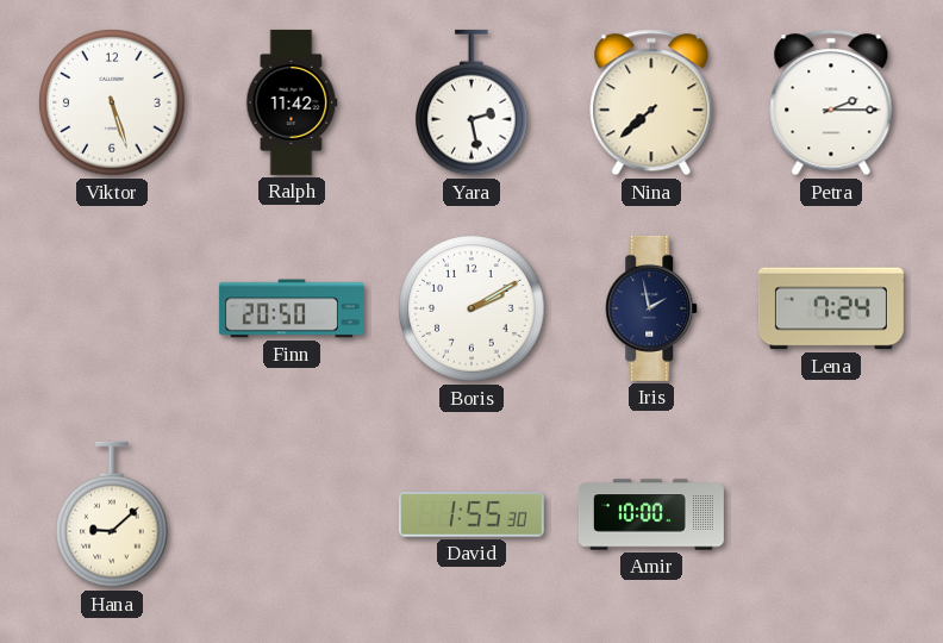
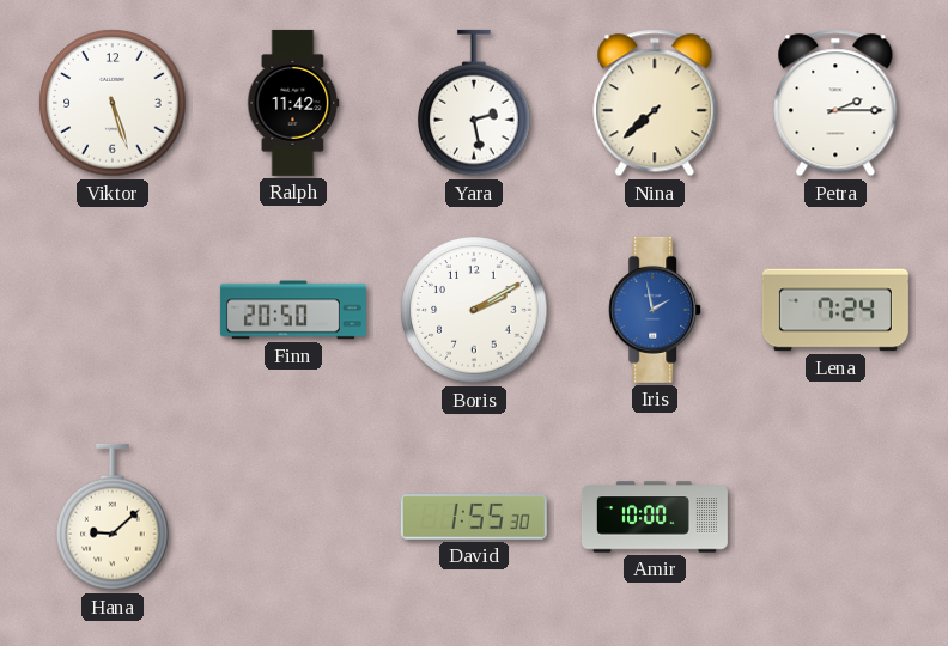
Iris dial: navy -> blue
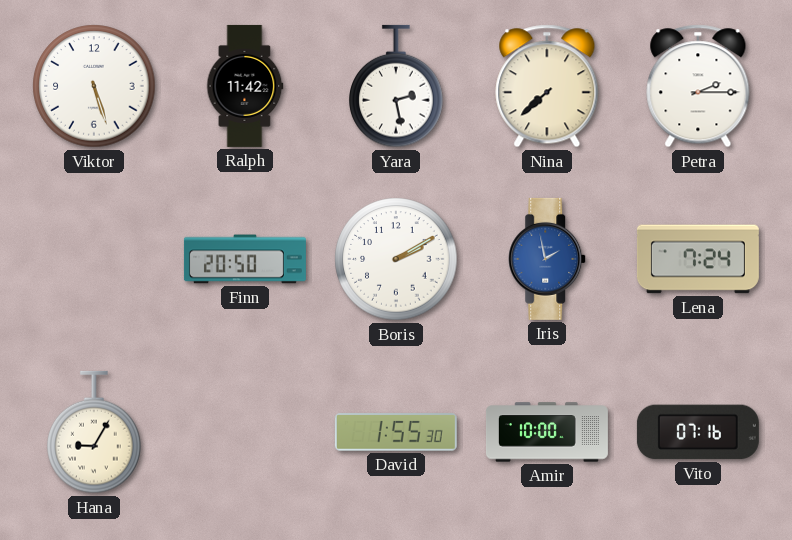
Hana: 9:08 -> 9:05
Vito: none -> 07:16
